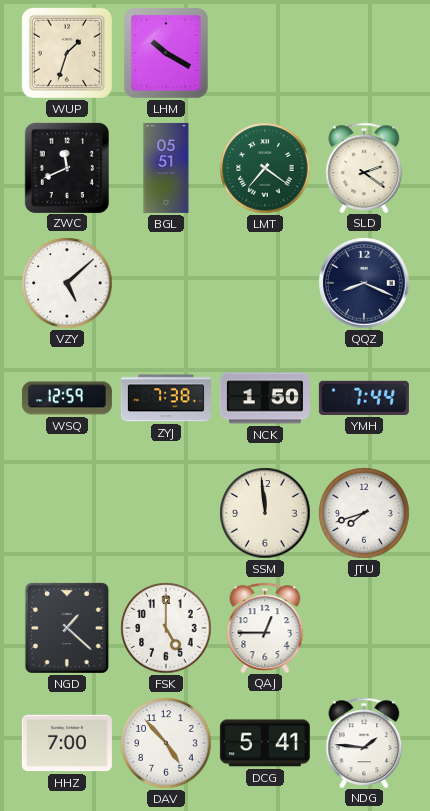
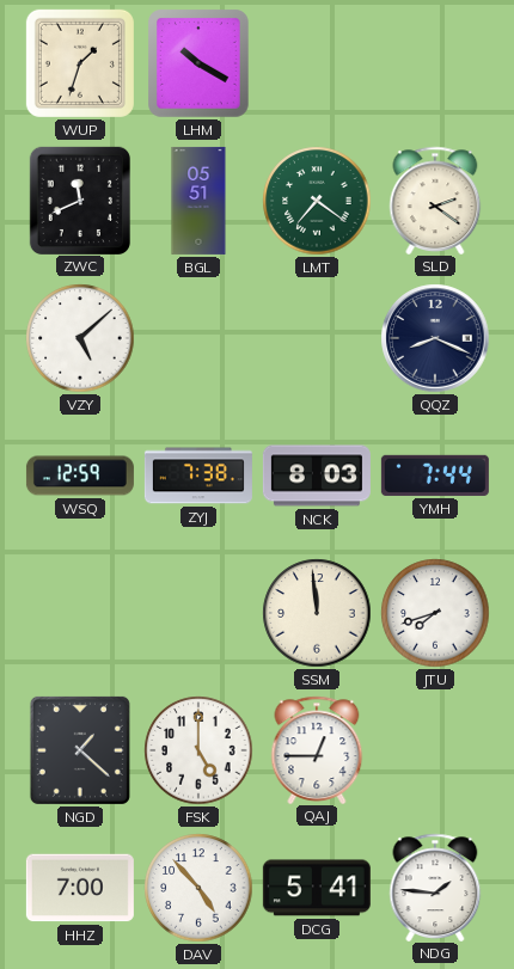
NCK: 1:50 -> 8:03
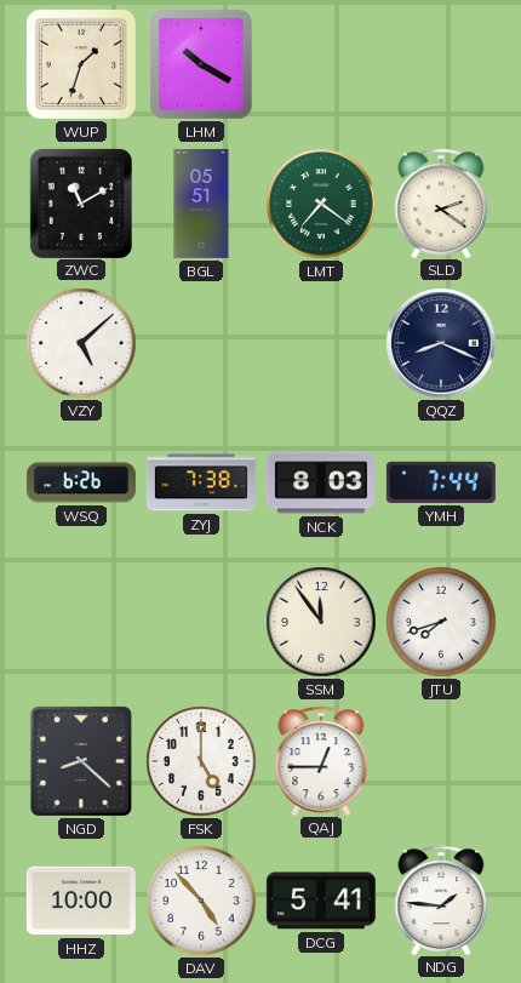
ZWC: 11:41 -> 11:10
WSQ: 12:59 -> 6:26
SSM: 11:59 -> 11:54
NGD: 1:22 -> 8:22
HHZ: 7:00 -> 10:00
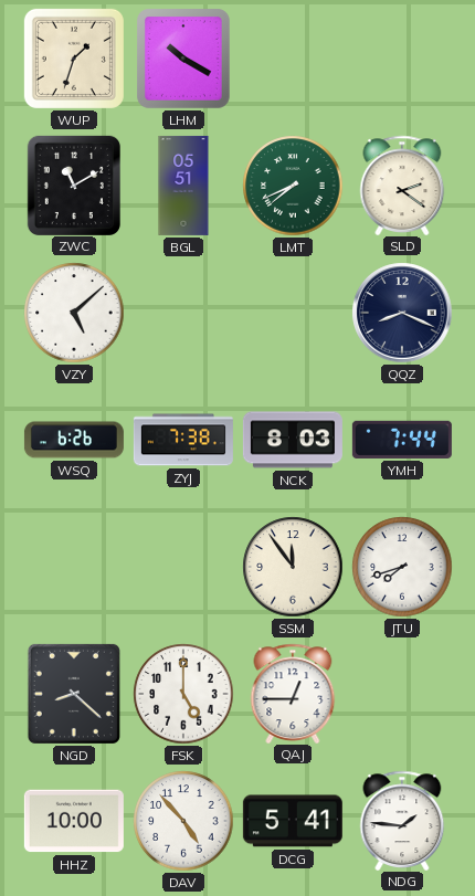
LMT: 7:21 -> 7:41
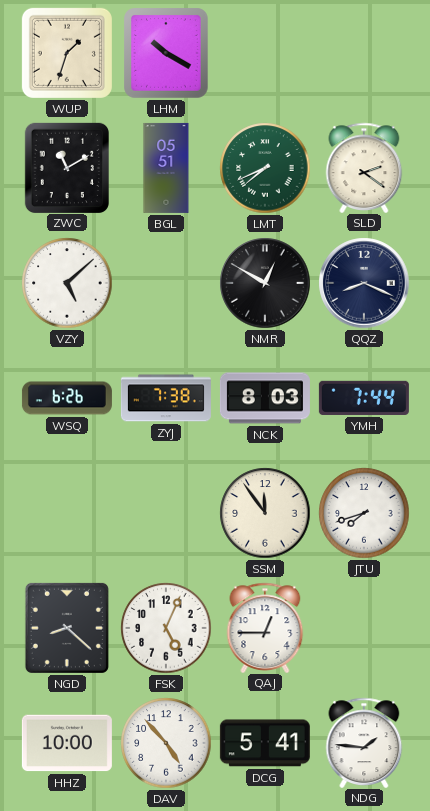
NMR: none -> 12:50
FSK: 5:00 -> 5:04
